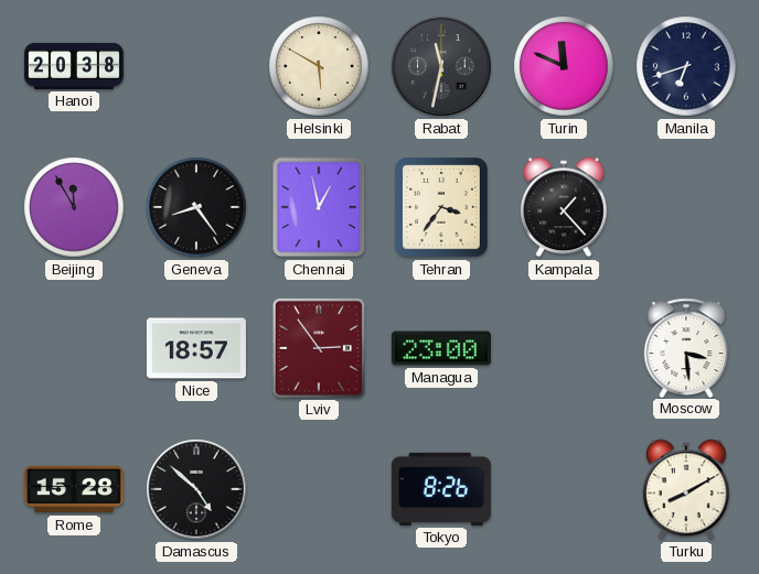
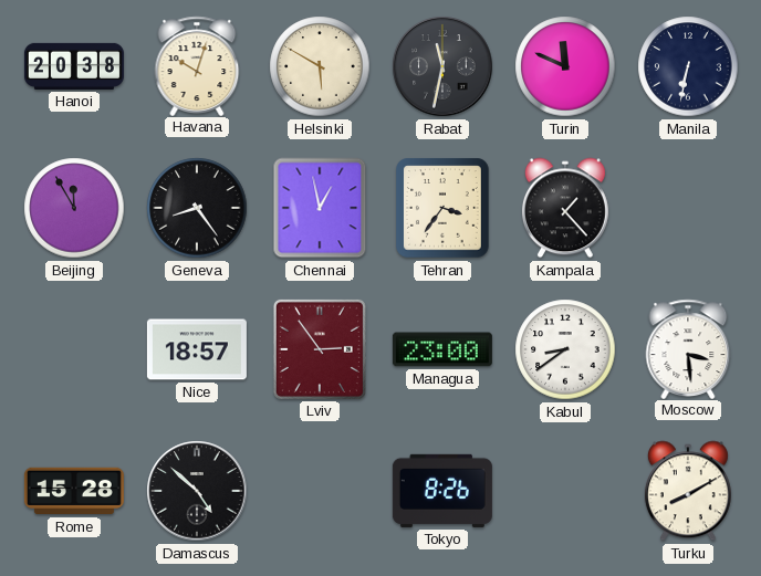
Havana: none -> 10:03
Manila: 6:42 -> 6:32
Kabul: none -> 8:39
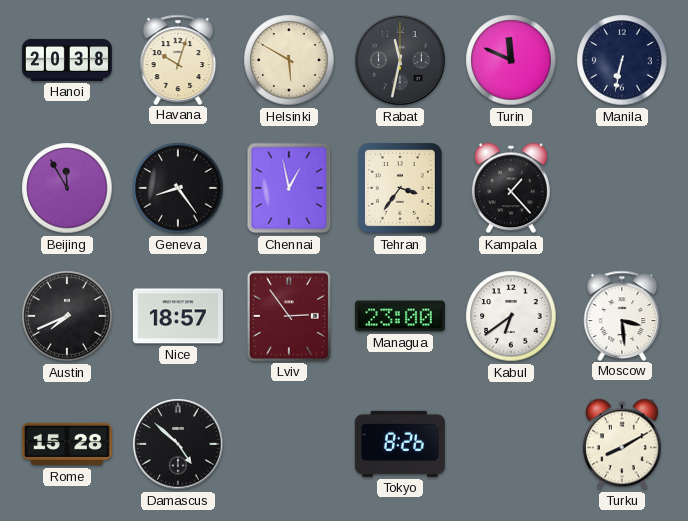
Austin: none -> 7:41
Kabul: 8:39 -> 6:39
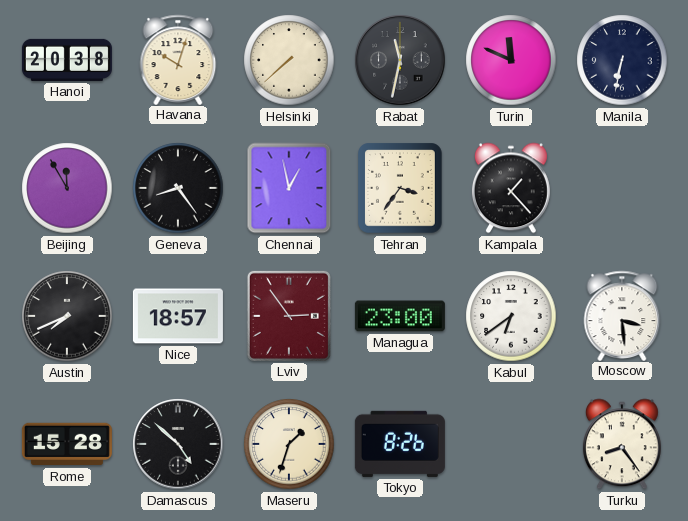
Helsinki: 5:50 -> 7:38
Maseru: none -> 1:33
Turku: 8:10 -> 8:24
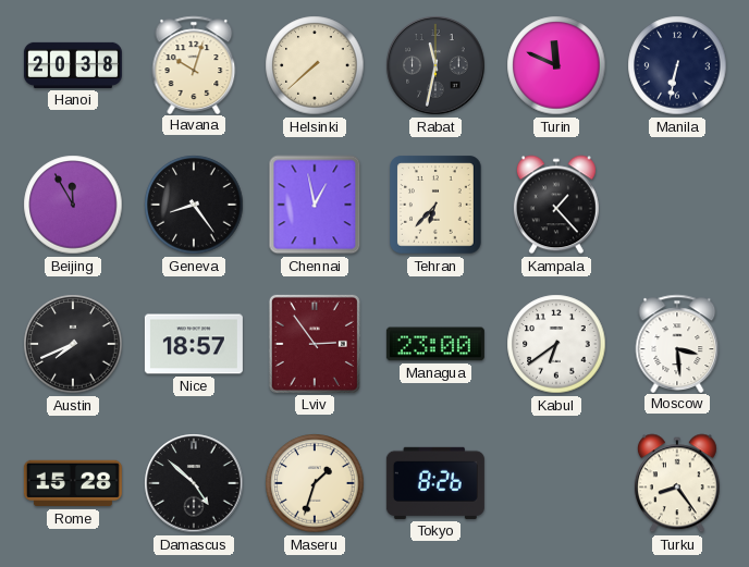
Tehran: 3:36 -> 6:37
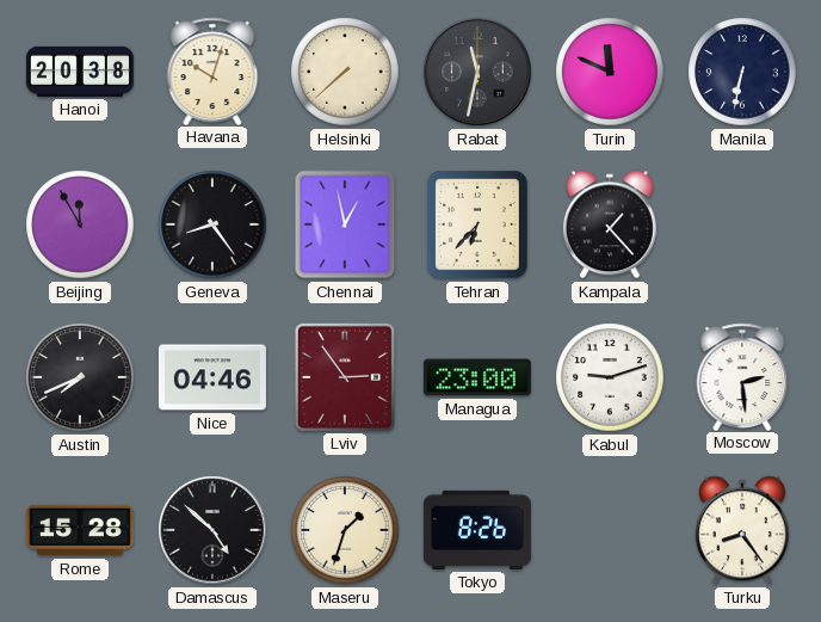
Nice: 18:57 -> 04:46
Kabul: 6:39 -> 9:12
Moscow: 3:29 -> 2:29
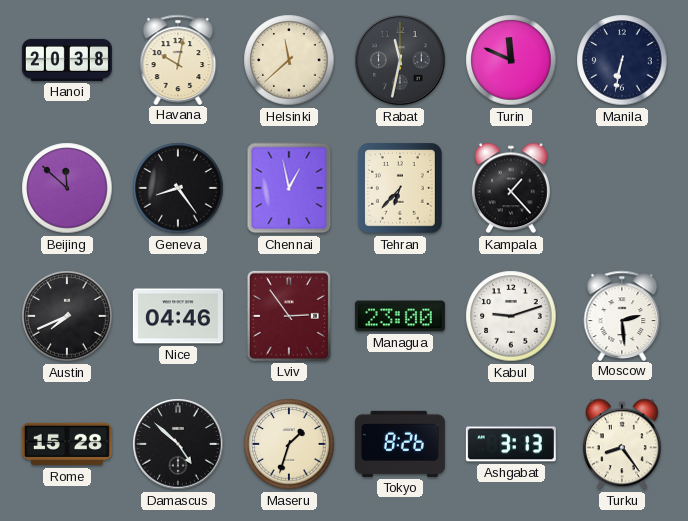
Havana: 10:03 -> 10:02
Helsinki: 7:38 -> 11:38
Beijing: 11:55 -> 11:52
Ashgabat: none -> 3:13
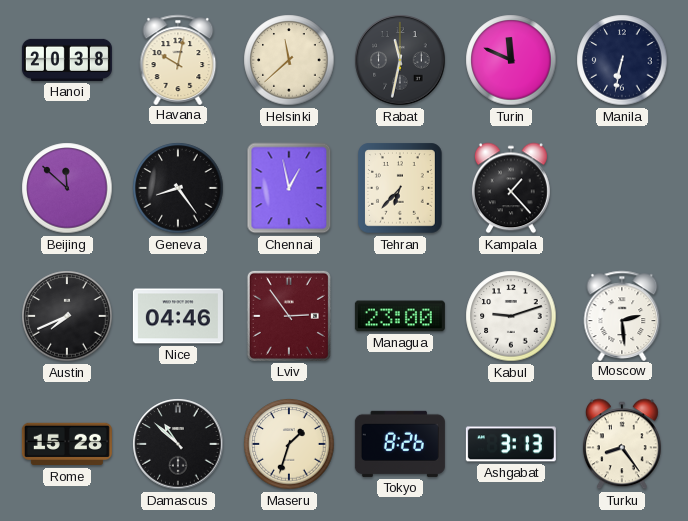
Damascus: 4:52 -> 10:52
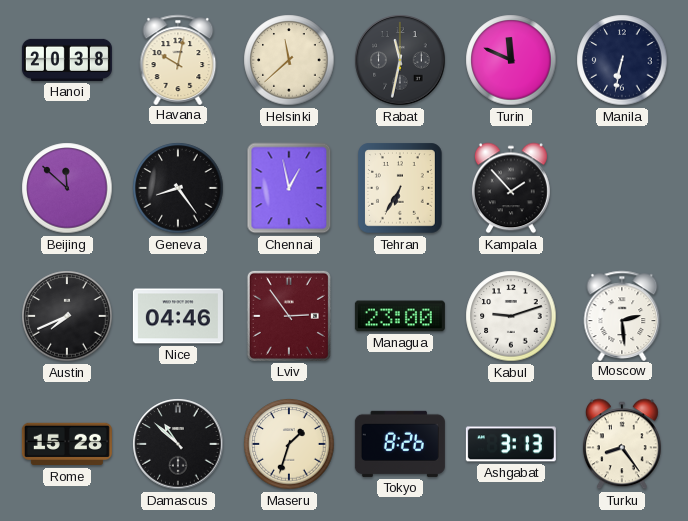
Tehran: 6:37 -> 6:35
Kampala: 1:23 -> 1:53
